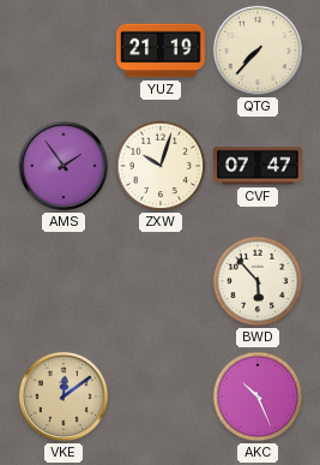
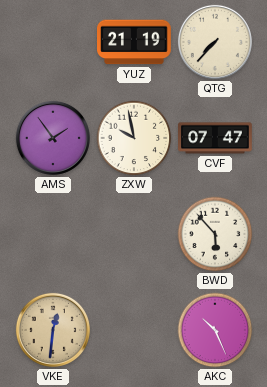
ZXW: 10:03 -> 9:58
VKE: 12:09 -> 12:31
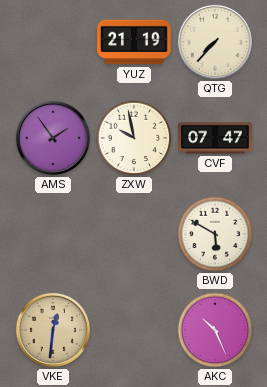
BWD: 5:53 -> 5:50
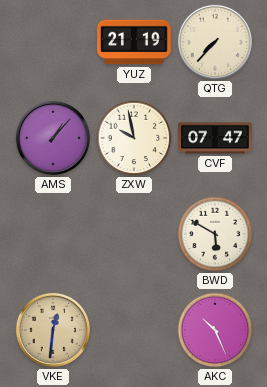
AMS: 1:54 -> 1:07
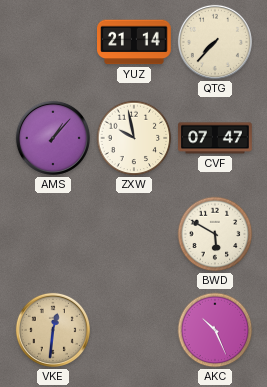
YUZ: 21:19 -> 21:14
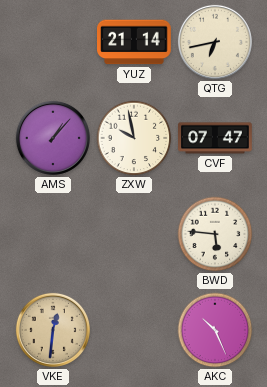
QTG: 7:37 -> 6:43
BWD: 5:50 -> 5:46
